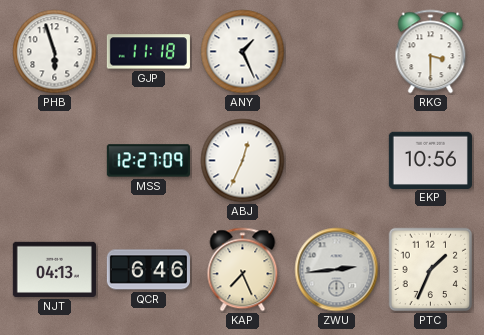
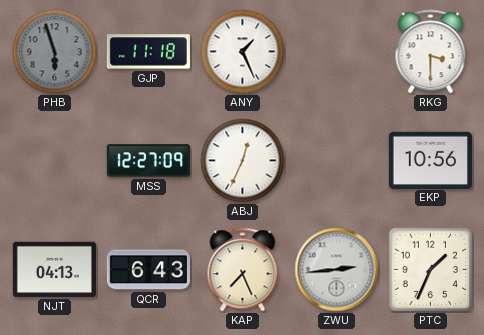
PHB dial: white -> grey
QCR: 6:46 -> 6:43
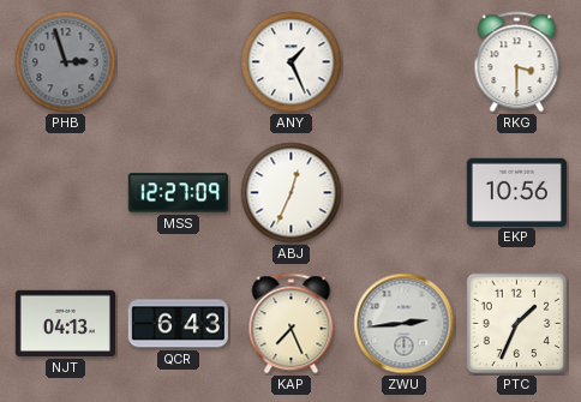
PHB: 5:57 -> 2:57
GJP: 11:18 -> none
